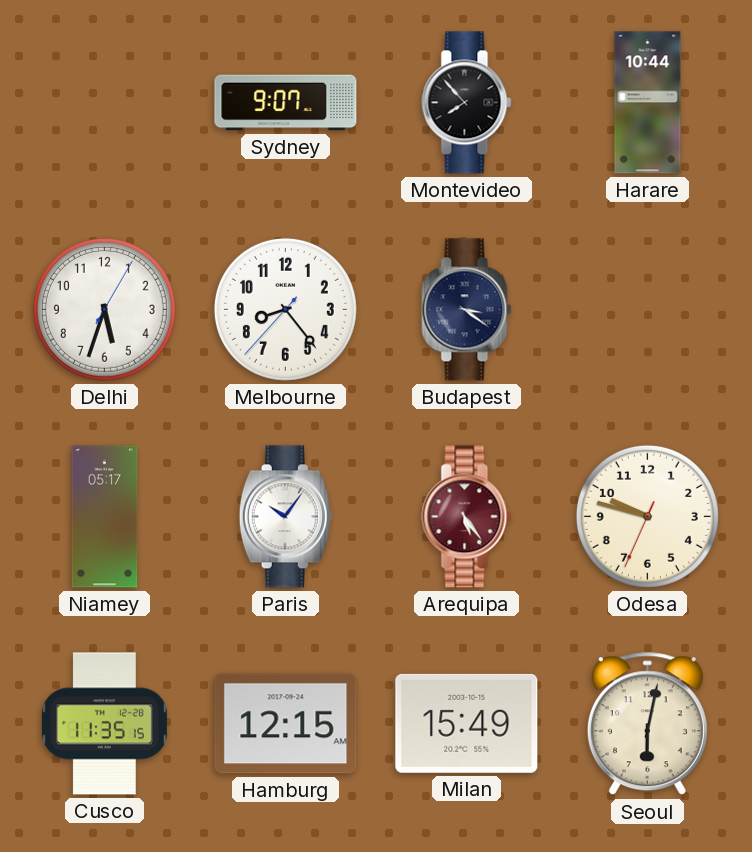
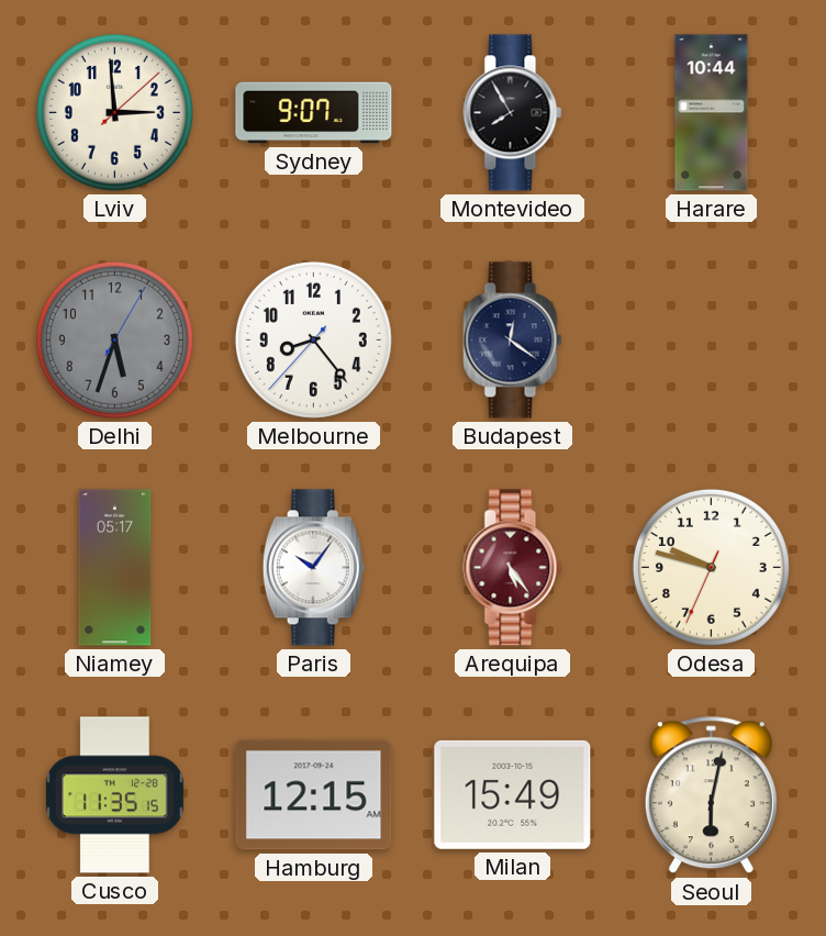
Lviv: none -> 2:59
Montevideo: 7:53 -> 7:55
Delhi dial: white -> grey
Budapest: 3:21 -> 12:21
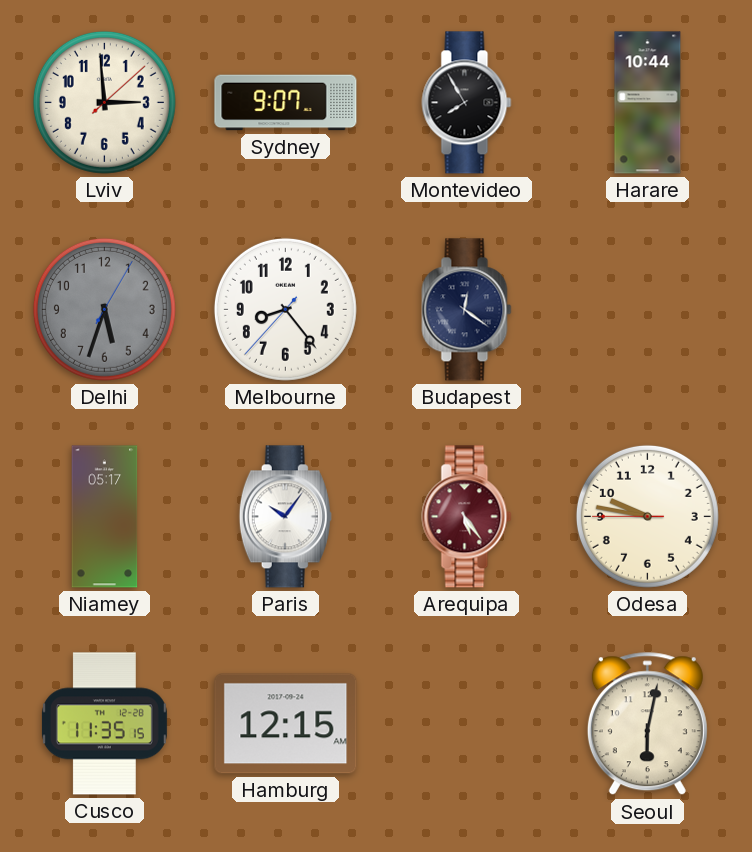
Odesa: 9:47 -> 9:46
Milan: 15:49 -> none
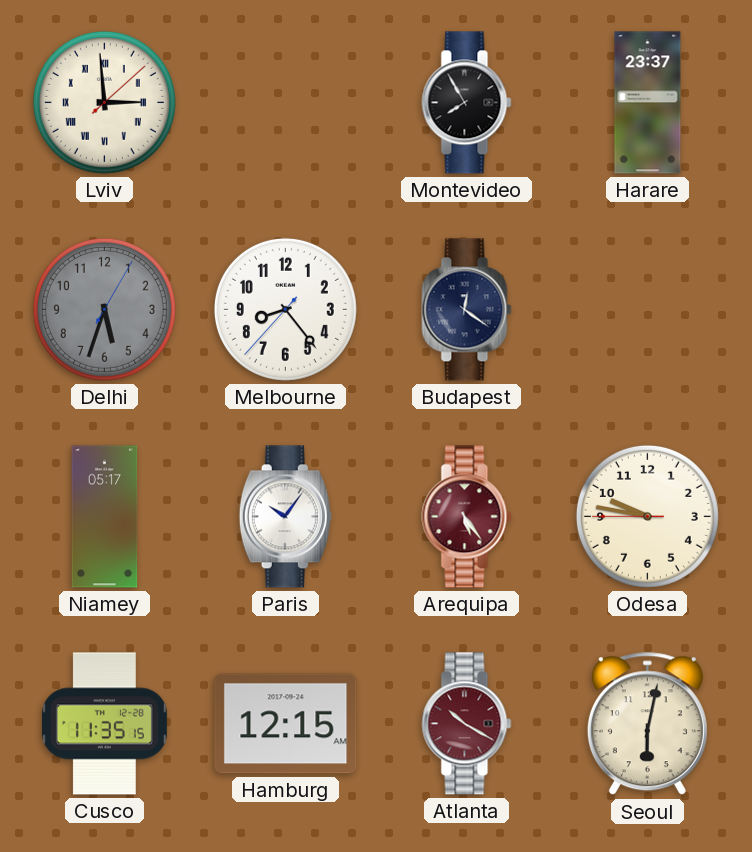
Lviv numerals: Arabic -> Roman
Sydney: 9:07 -> none
Harare: 10:44 -> 23:37
Atlanta: none -> 10:20
